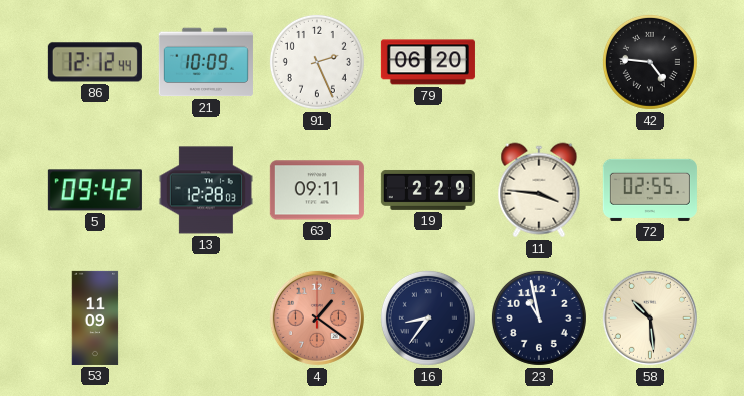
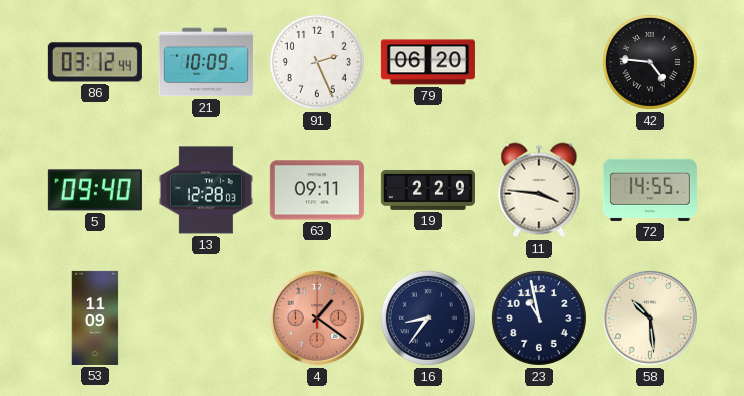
86: 12:12 -> 03:12
5: 09:42 -> 09:40
72: 02:55 -> 14:55
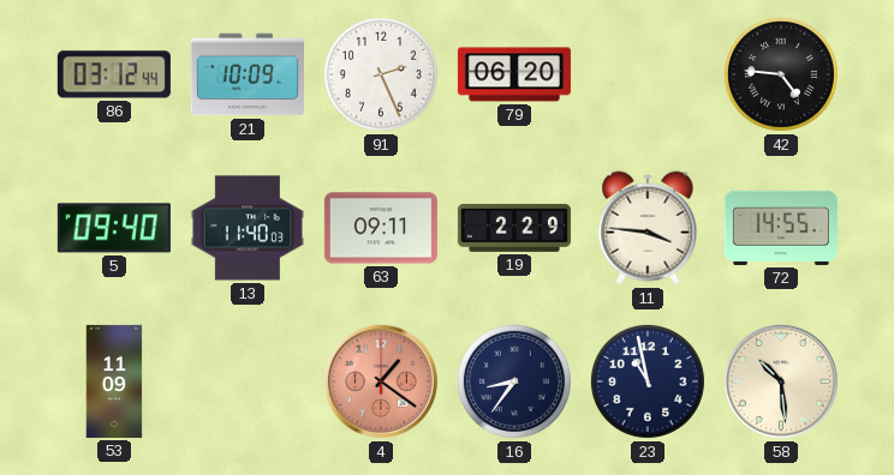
13: 12:28 -> 11:40
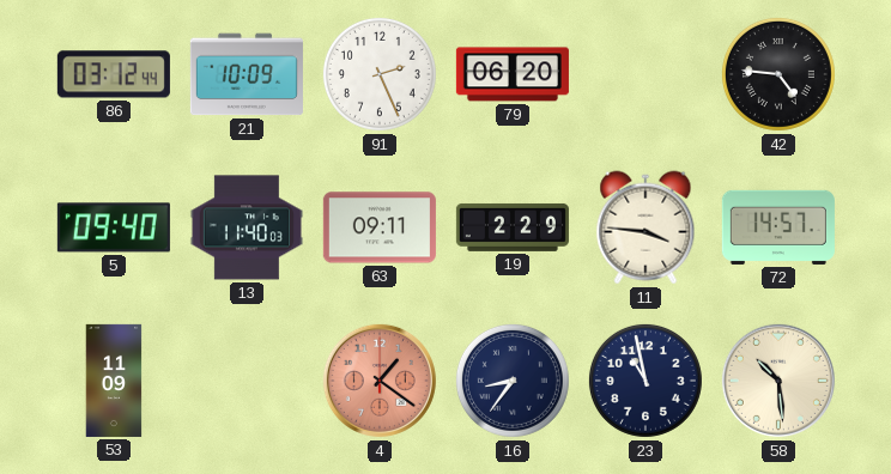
72: 14:55 -> 14:57
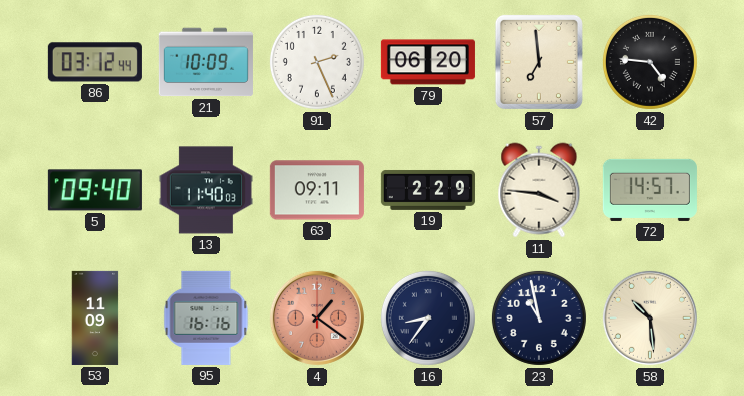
57: none -> 6:59
95: none -> 16:16
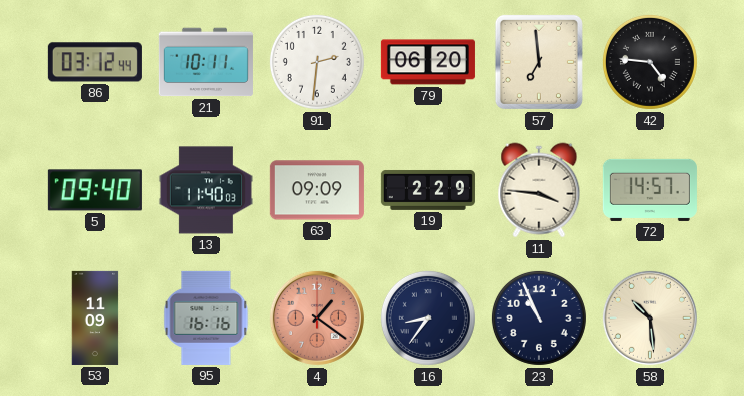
21: 10:09 -> 10:11
91: 2:26 -> 2:31
63: 09:11 -> 09:09
23: 10:58 -> 10:56
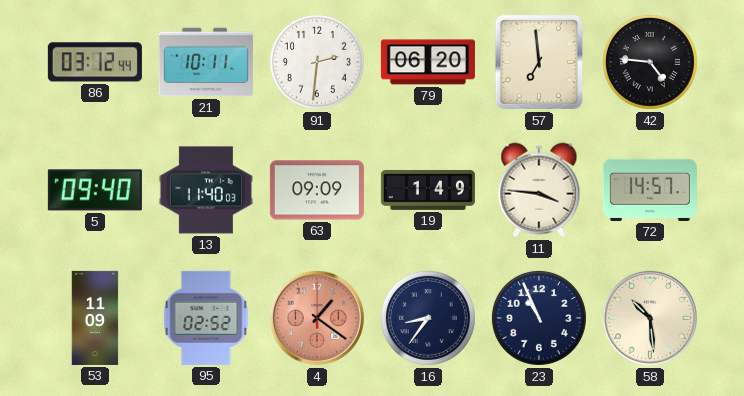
19: 2:29 -> 1:49
95: 16:16 -> 02:52
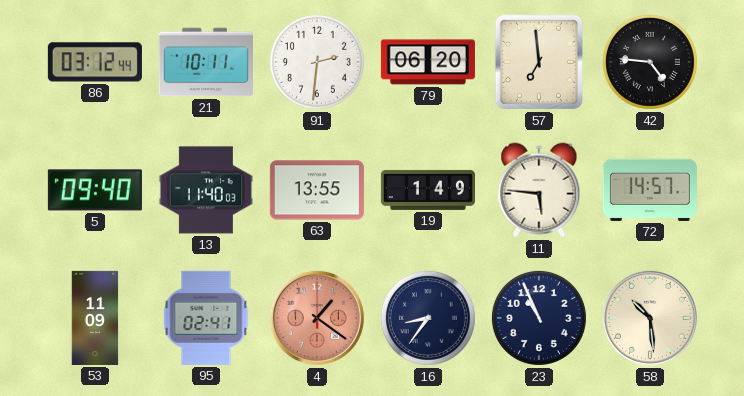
63: 09:09 -> 13:55
11: 3:46 -> 5:46
95: 02:52 -> 02:41
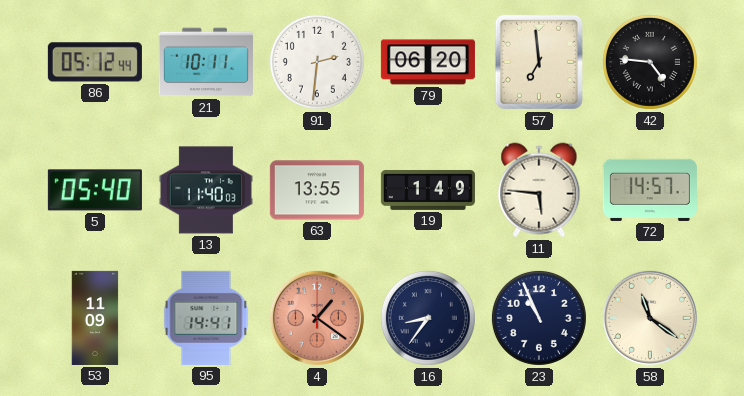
86: 03:12 -> 05:12
5: 09:40 -> 05:40
95: 02:41 -> 14:41
58: 10:29 -> 11:21
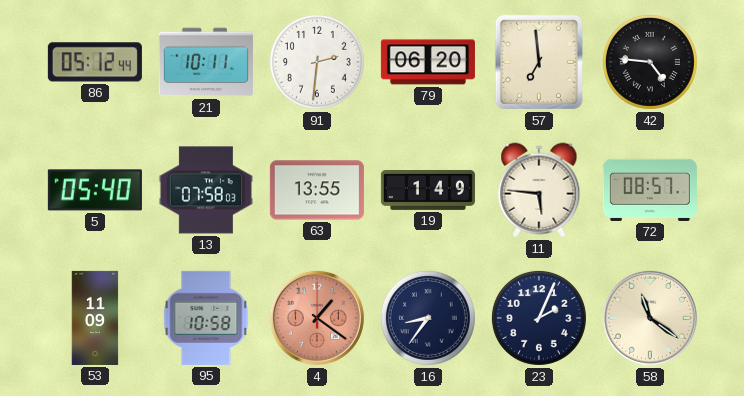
13: 11:40 -> 07:58
72: 14:57 -> 08:57
95: 14:41 -> 10:58
23: 10:56 -> 2:04
